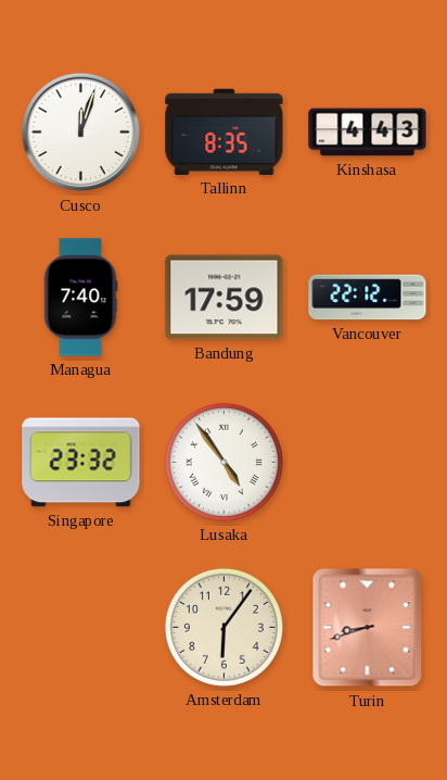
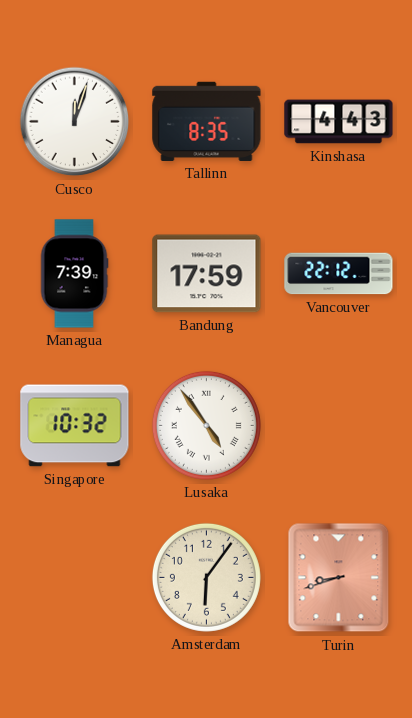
Managua: 7:40 -> 7:39
Singapore: 23:32 -> 10:32
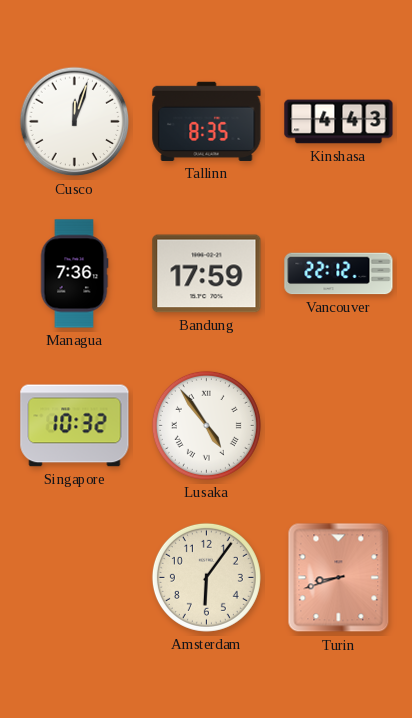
Managua: 7:39 -> 7:36
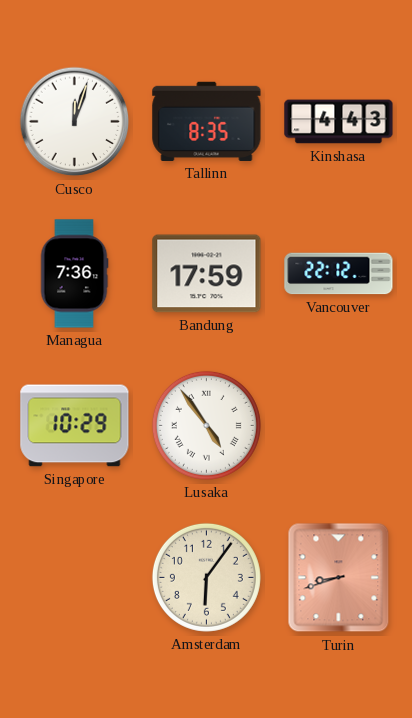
Singapore: 10:32 -> 10:29
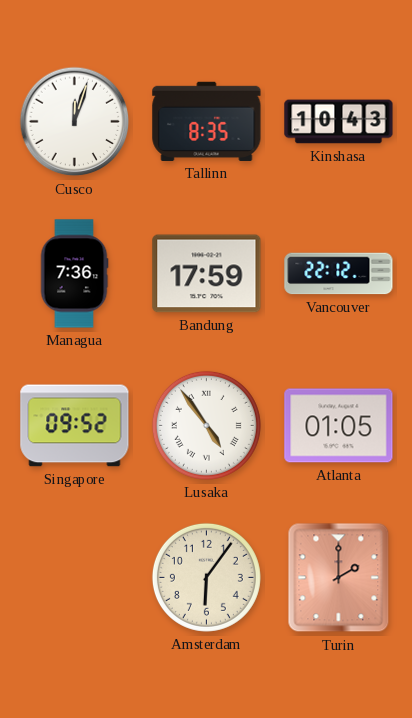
Kinshasa: 4:43 -> 10:43
Singapore: 10:29 -> 09:52
Atlanta: none -> 01:05
Turin: 8:42 -> 2:00
